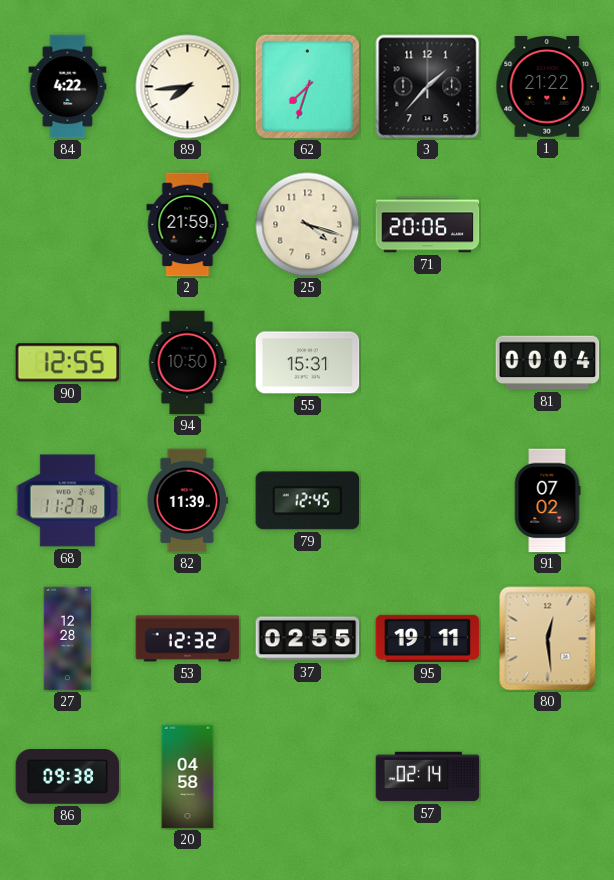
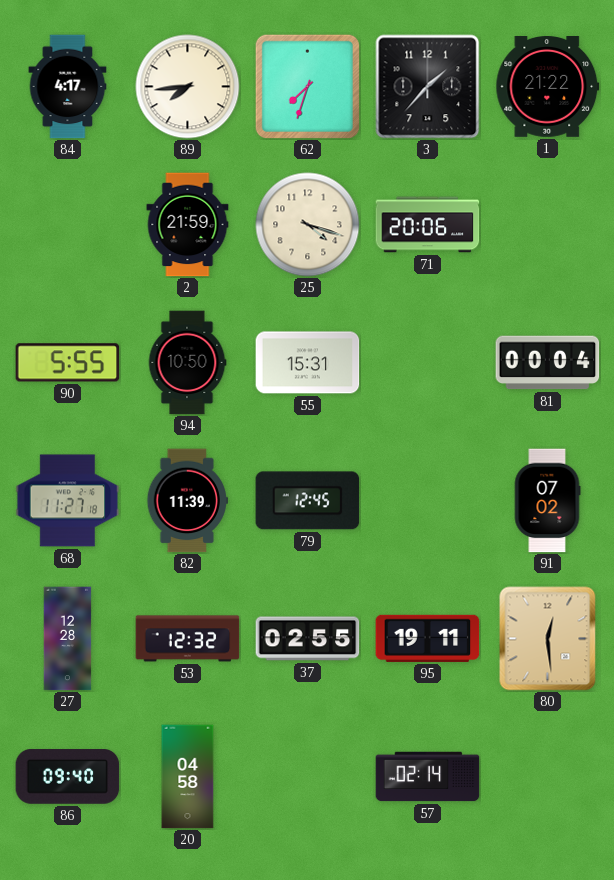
84: 4:22 -> 4:17
90: 12:55 -> 5:55
86: 09:38 -> 09:40
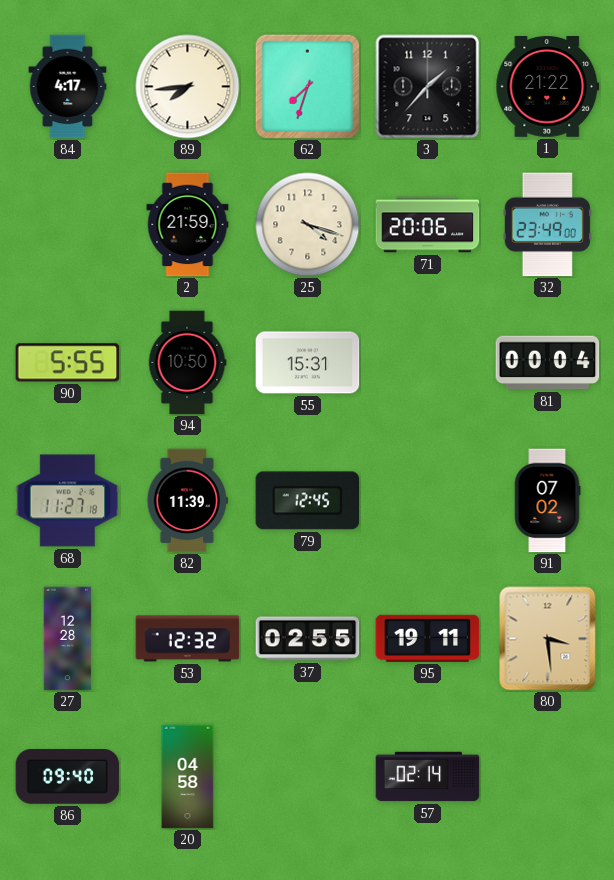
32: none -> 23:49
80: 12:29 -> 3:29
